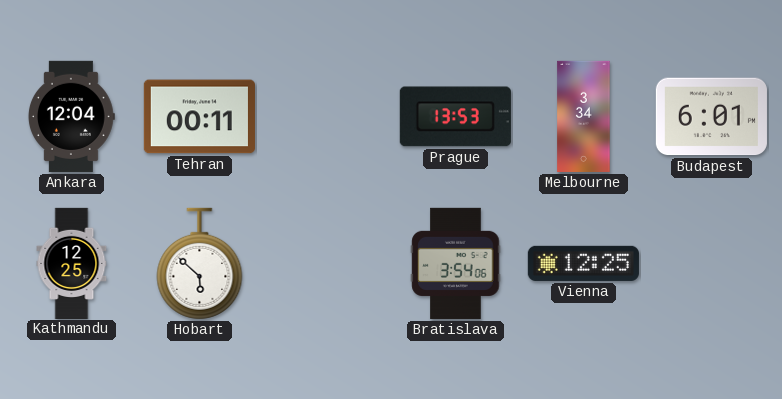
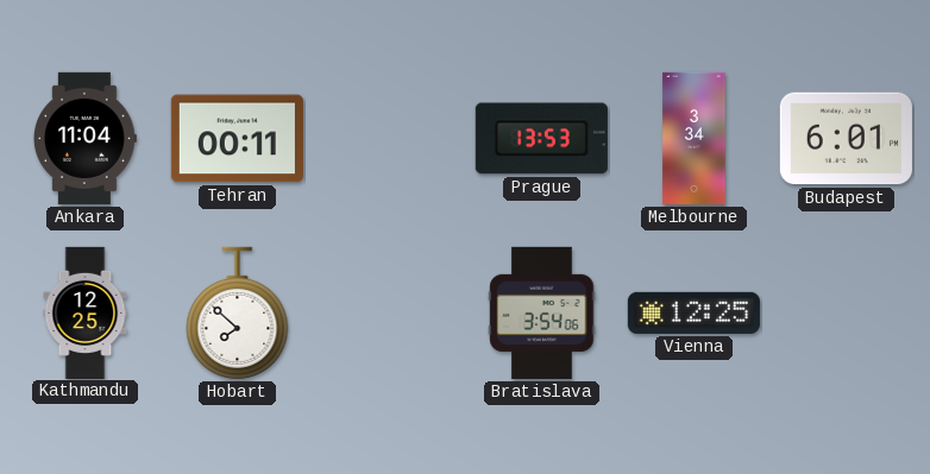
Ankara: 12:04 -> 11:04
Hobart: 5:52 -> 7:52
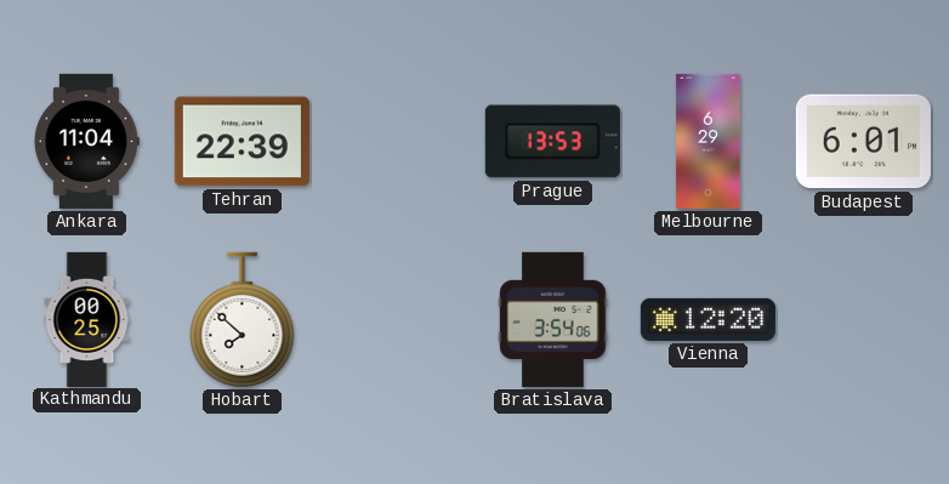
Tehran: 00:11 -> 22:39
Melbourne: 3:34 -> 6:29
Kathmandu: 12:25 -> 00:25
Vienna: 12:25 -> 12:20
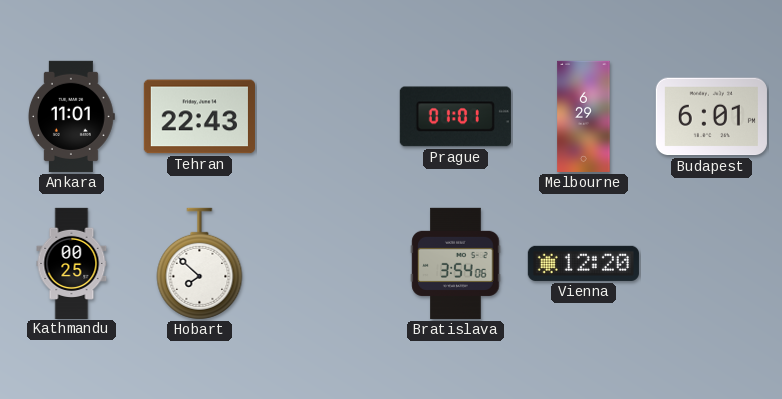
Ankara: 11:04 -> 11:01
Tehran: 22:39 -> 22:43
Prague: 13:53 -> 01:01
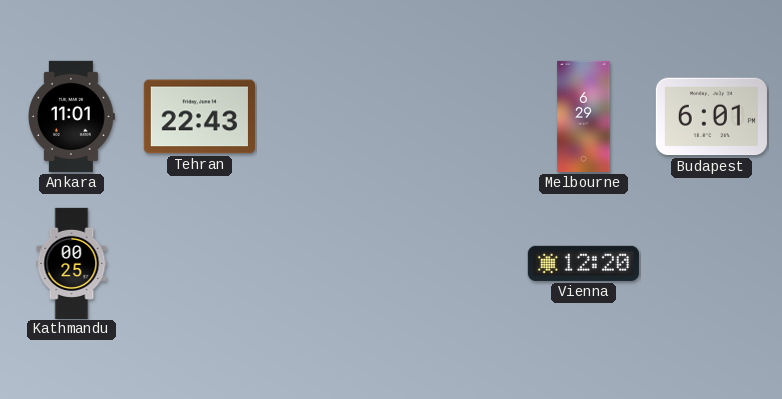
Prague: 01:01 -> none
Hobart: 7:52 -> none
Bratislava: 3:54 -> none
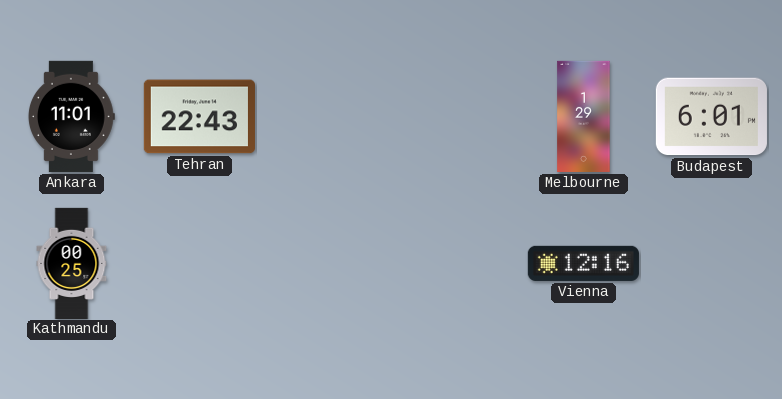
Melbourne: 6:29 -> 1:29
Vienna: 12:20 -> 12:16
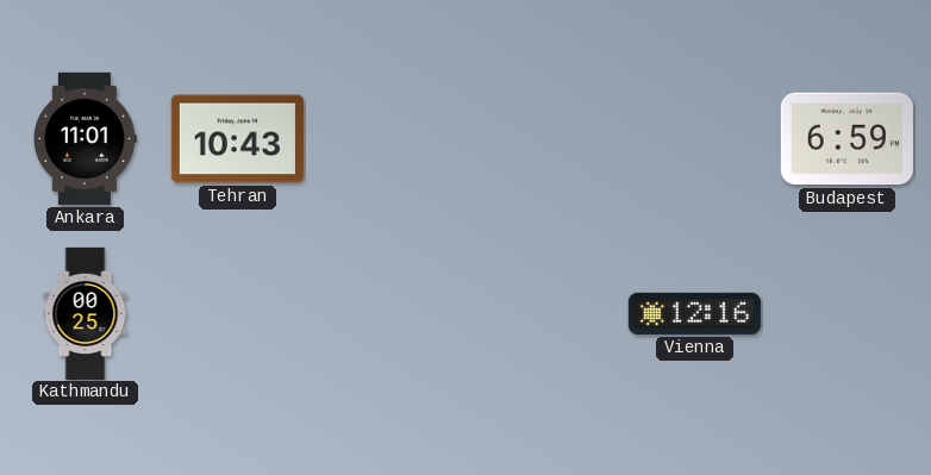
Tehran: 22:43 -> 10:43
Melbourne: 1:29 -> none
Budapest: 6:01 -> 6:59
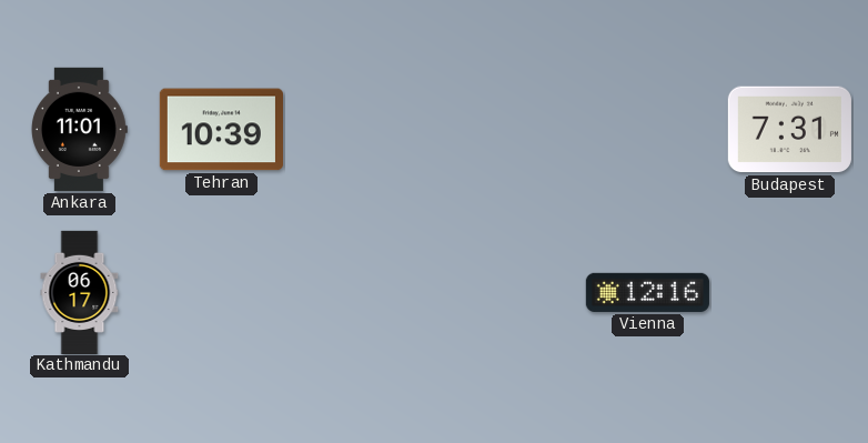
Tehran: 10:43 -> 10:39
Budapest: 6:59 -> 7:31
Kathmandu: 00:25 -> 06:17
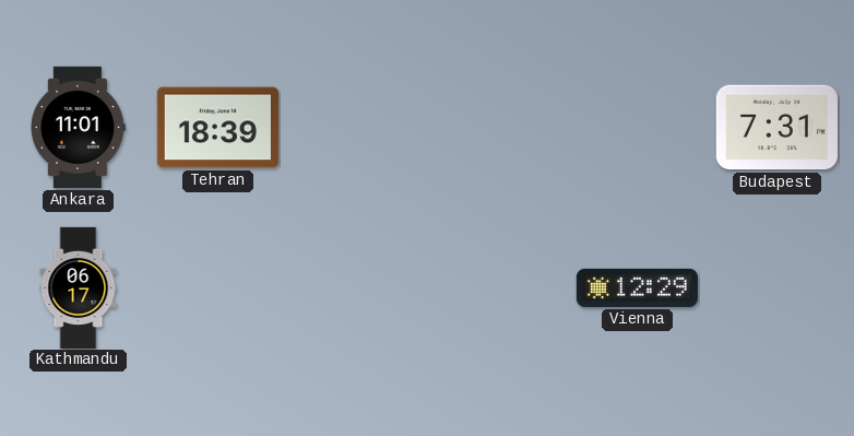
Tehran: 10:39 -> 18:39
Vienna: 12:16 -> 12:29
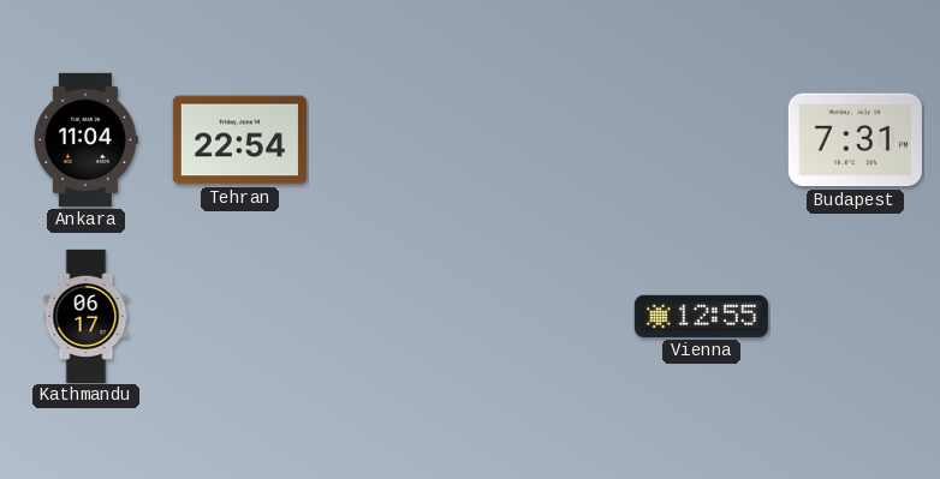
Ankara: 11:01 -> 11:04
Tehran: 18:39 -> 22:54
Vienna: 12:29 -> 12:55
